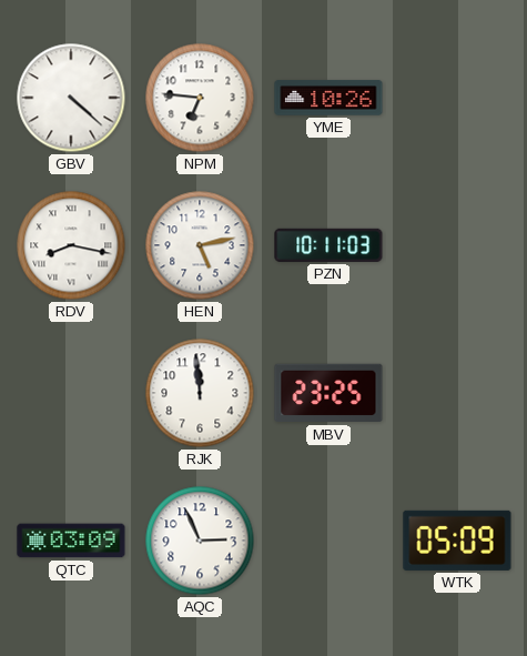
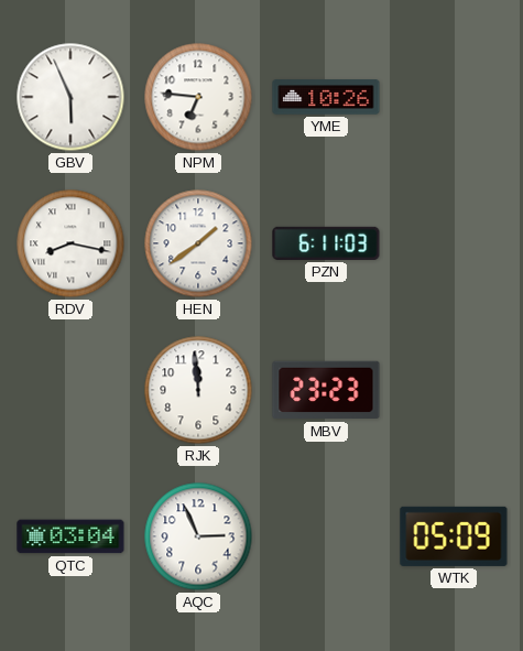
GBV: 4:22 -> 5:56
HEN: 5:13 -> 1:39
PZN: 10:11 -> 6:11
MBV: 23:25 -> 23:23
QTC: 03:09 -> 03:04
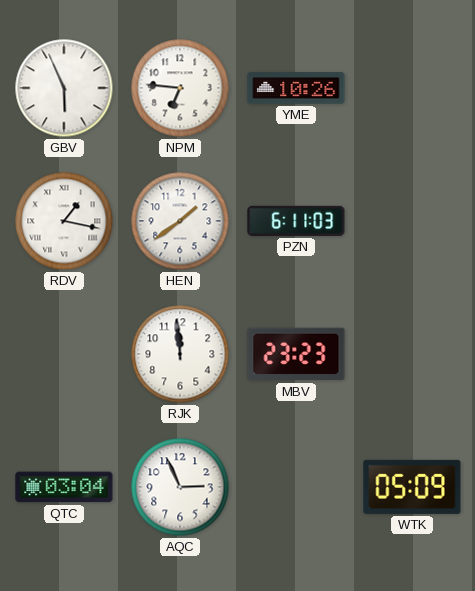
RDV: 8:17 -> 1:17
